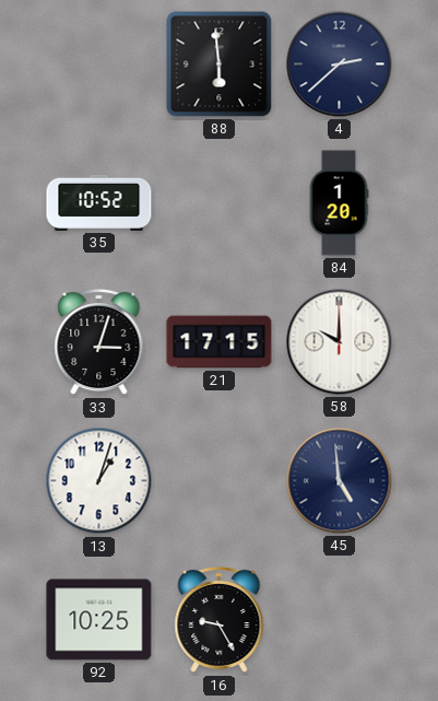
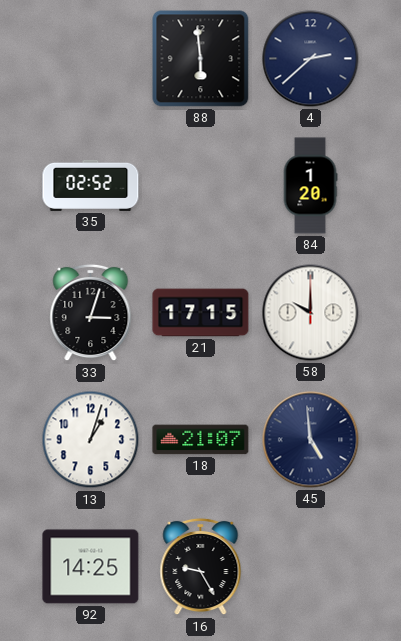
35: 10:52 -> 02:52
18: none -> 21:07
92: 10:25 -> 14:25
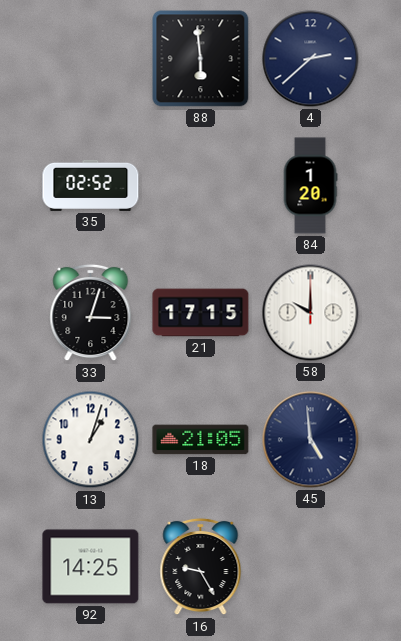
18: 21:07 -> 21:05
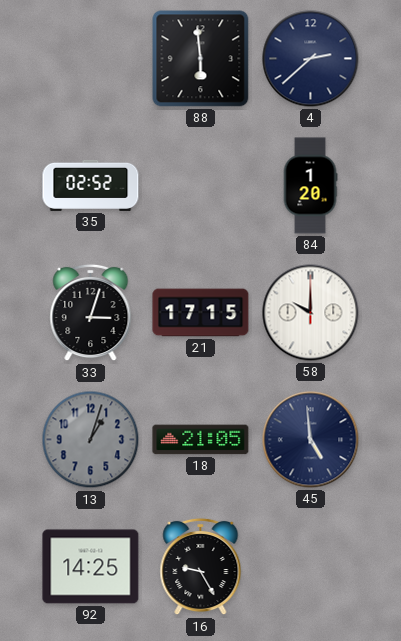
13 dial: white -> grey
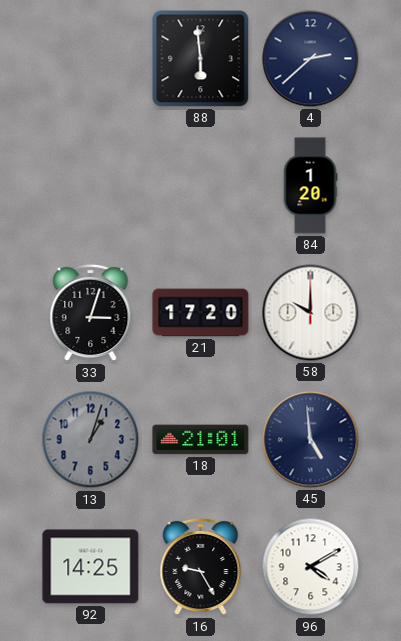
35: 02:52 -> none
21: 17:15 -> 17:20
18: 21:05 -> 21:01
96: none -> 4:10
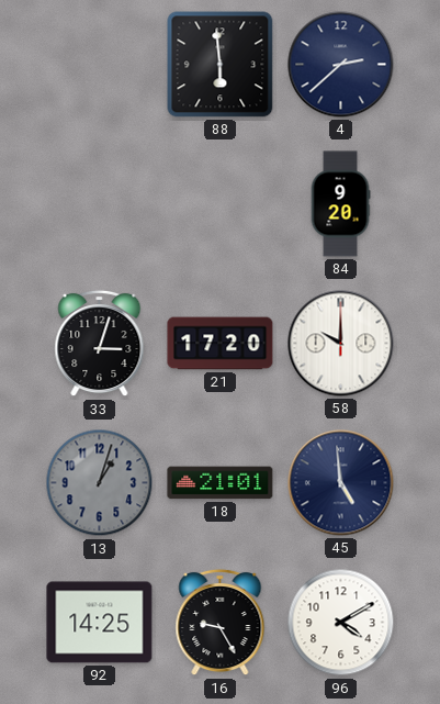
84: 1:20 -> 9:20
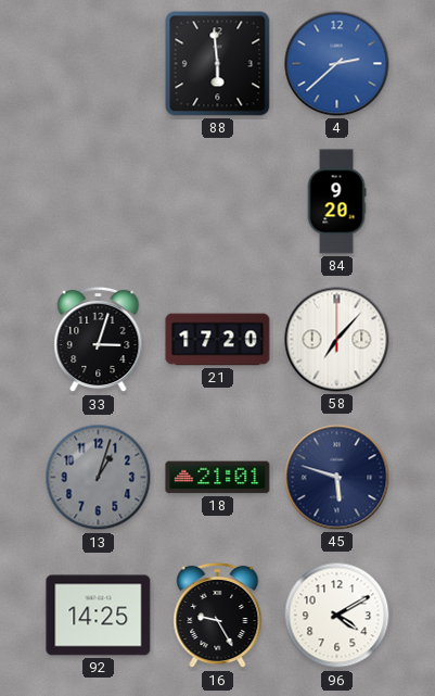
4 dial: navy -> blue
58: 10:00 -> 7:07
45: 4:59 -> 5:48
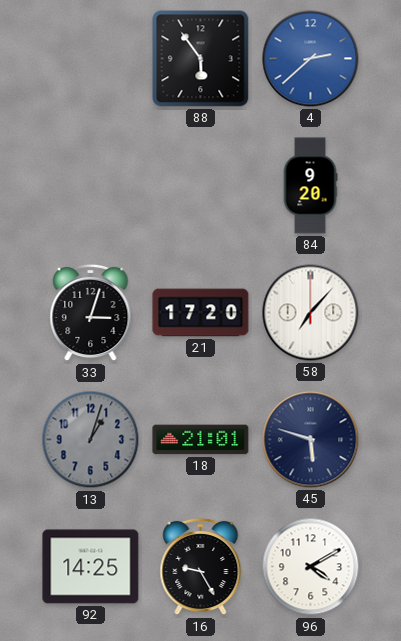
88: 5:59 -> 5:54
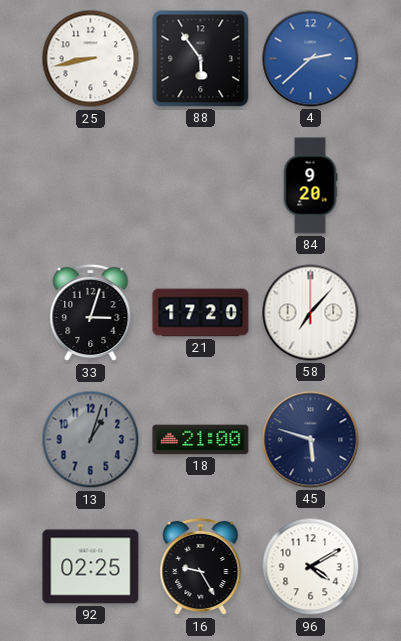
25: none -> 8:43
18: 21:01 -> 21:00
92: 14:25 -> 02:25
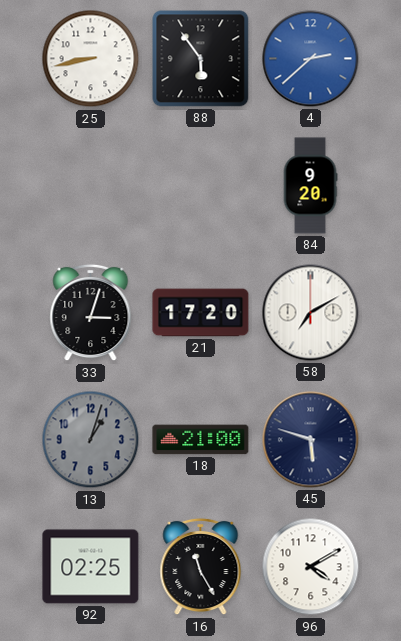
58: 7:07 -> 7:10
16: 9:25 -> 11:25
